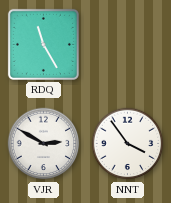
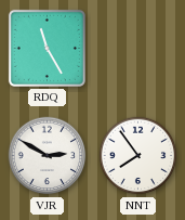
NNT: 3:54 -> 7:54
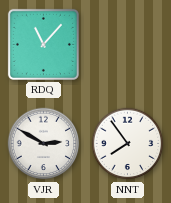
RDQ: 11:25 -> 11:07
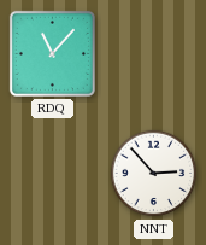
VJR: 2:50 -> none
NNT: 7:54 -> 2:53
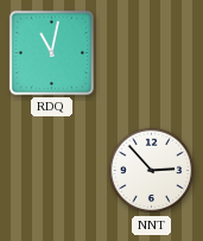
RDQ: 11:07 -> 11:02
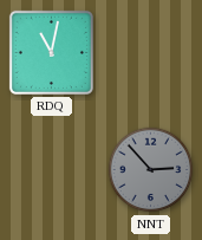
NNT dial: white -> grey
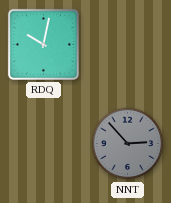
RDQ: 11:02 -> 10:02
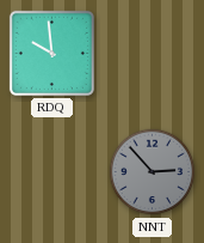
RDQ: 10:02 -> 9:59
